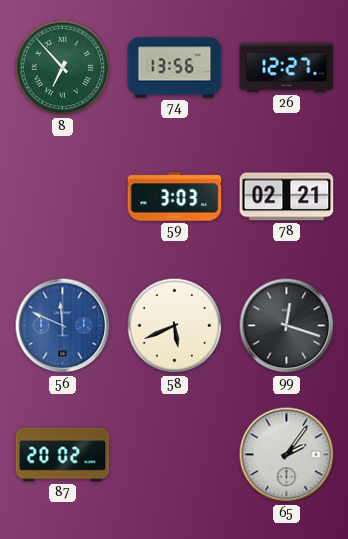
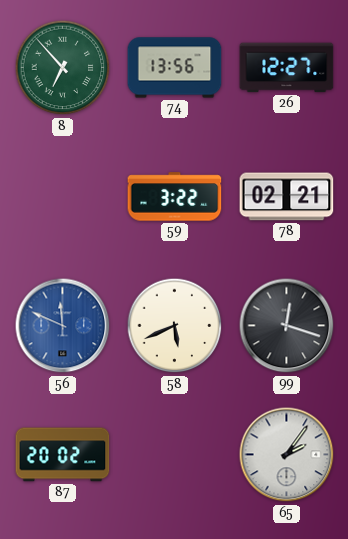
59: 3:03 -> 3:22
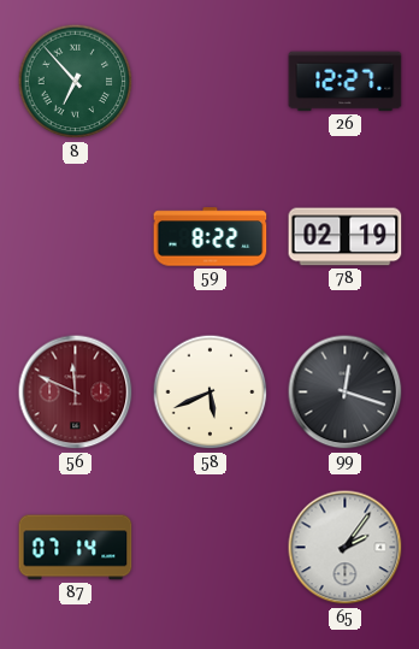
74: 13:56 -> none
59: 3:22 -> 8:22
78: 02:21 -> 02:19
56 dial: blue -> burgundy
87: 20:02 -> 07:14
